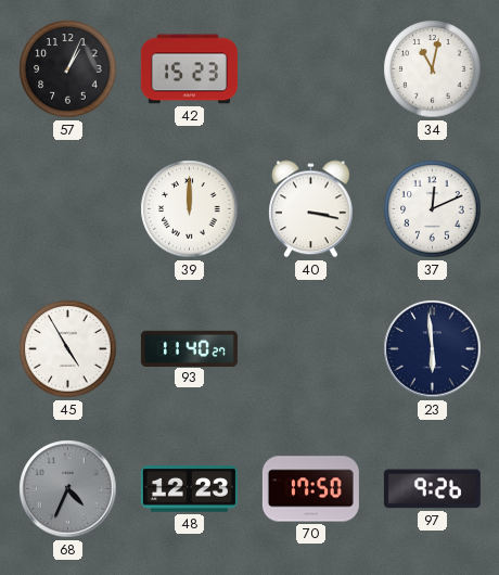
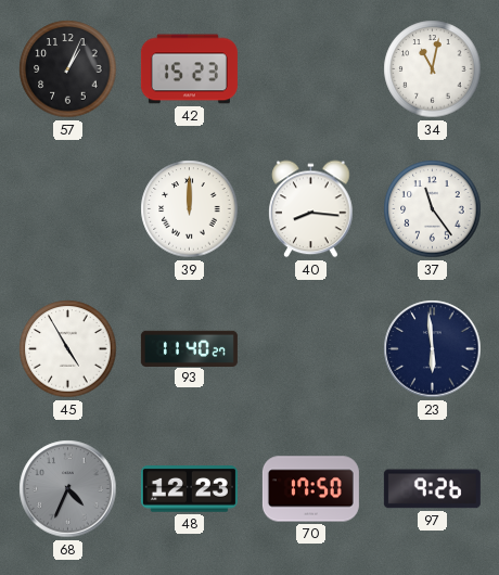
40: 3:17 -> 8:16
37: 12:11 -> 11:24
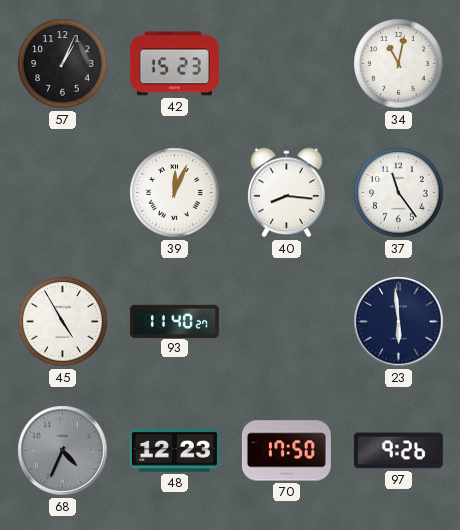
39: 12:00 -> 12:04
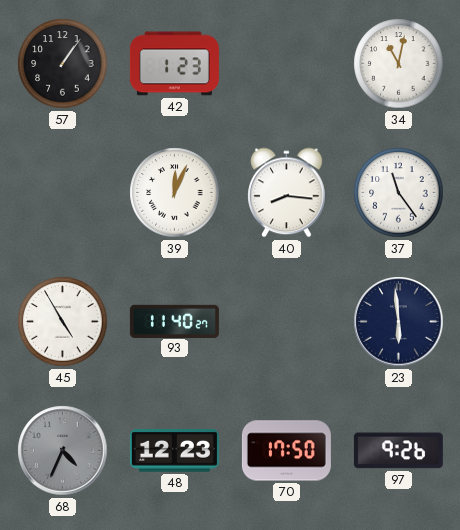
57: 1:04 -> 1:06
42: 15:23 -> 1:23
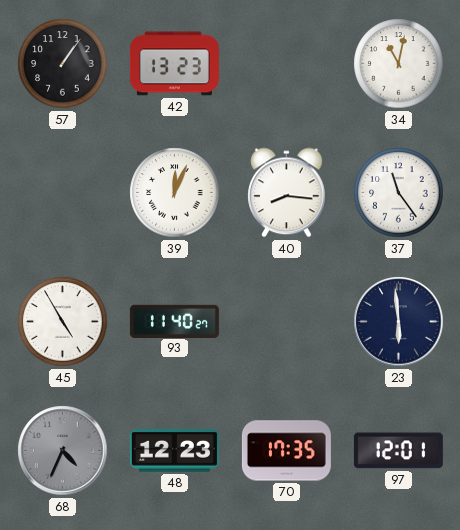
42: 1:23 -> 13:23
70: 17:50 -> 17:35
97: 9:26 -> 12:01
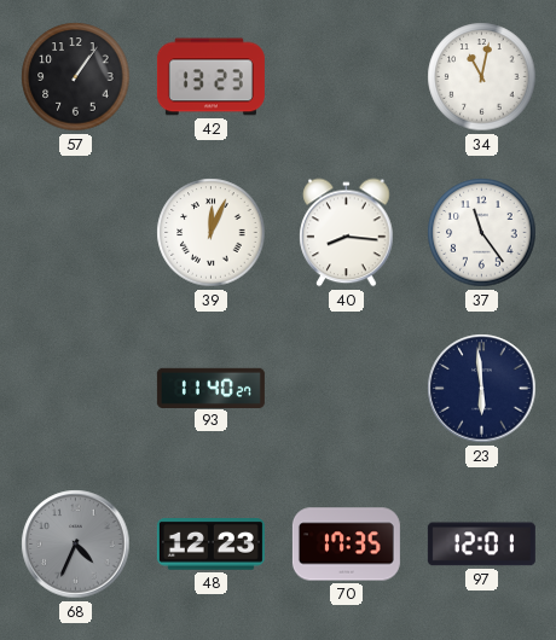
45: 4:55 -> none
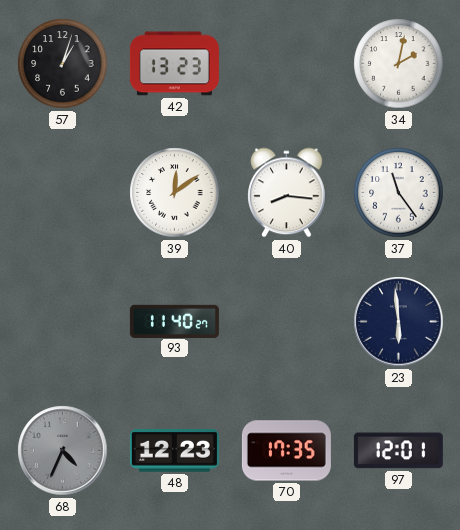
57: 1:06 -> 1:03
34: 11:02 -> 2:02
39: 12:04 -> 12:09
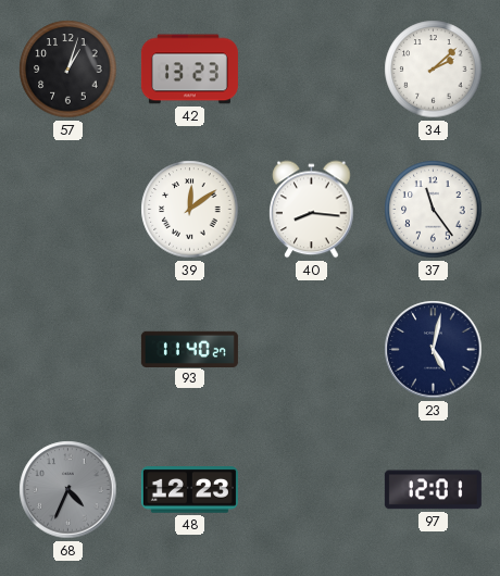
34: 2:02 -> 2:08
23: 5:59 -> 5:02
70: 17:35 -> none
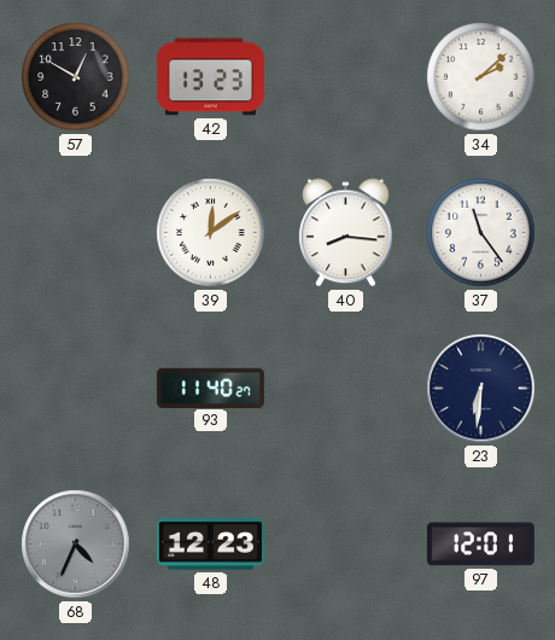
57: 1:03 -> 12:50
23: 5:02 -> 6:31
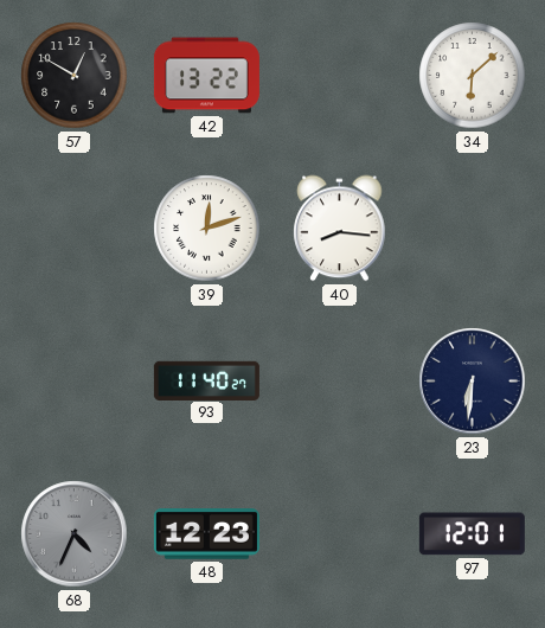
42: 13:23 -> 13:22
34: 2:08 -> 6:08
39: 12:09 -> 12:12
37: 11:24 -> none
